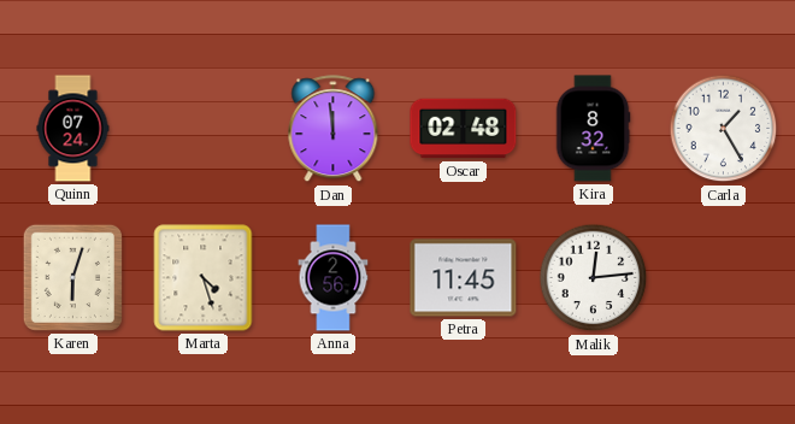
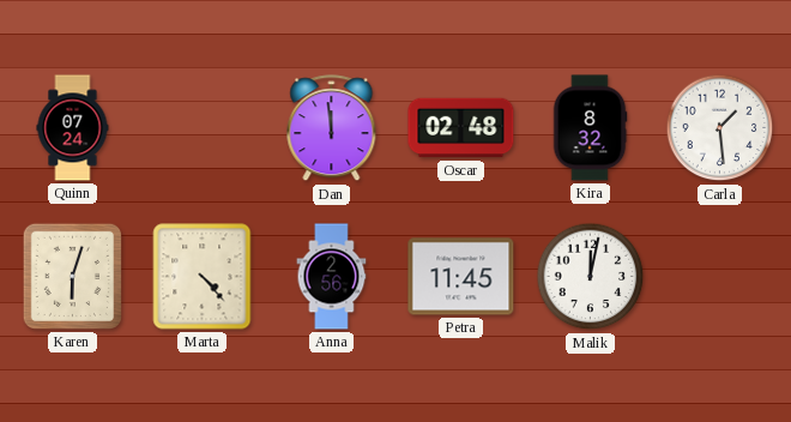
Carla: 1:25 -> 1:29
Marta: 4:27 -> 4:23
Malik: 12:14 -> 12:02
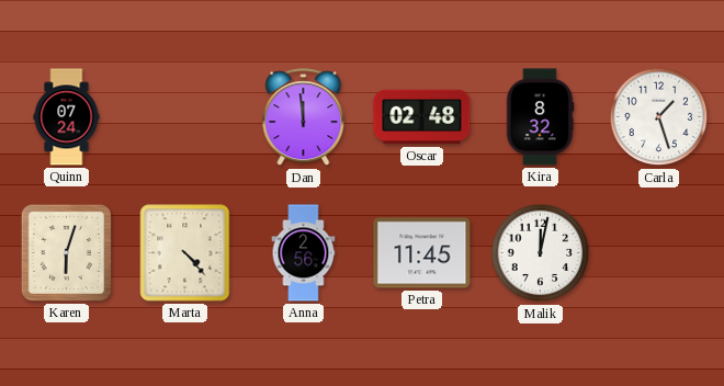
Carla: 1:29 -> 1:27
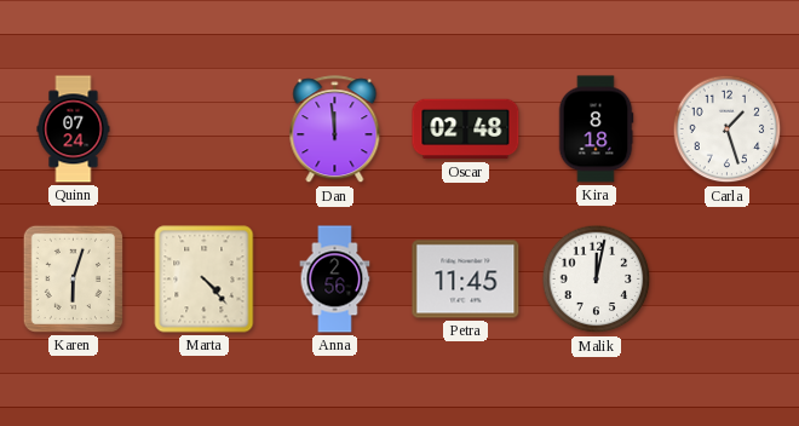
Kira: 8:32 -> 8:18
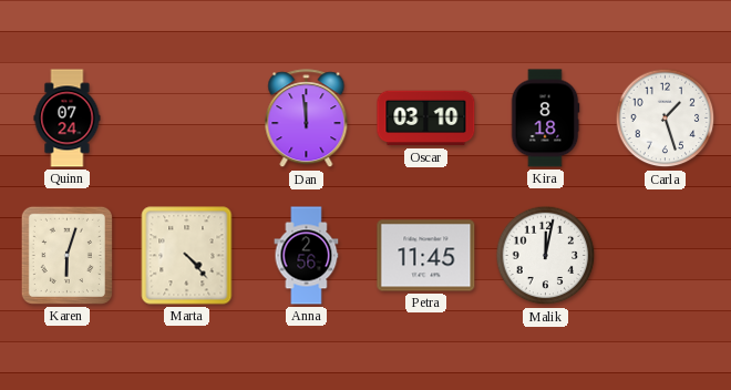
Oscar: 02:48 -> 03:10
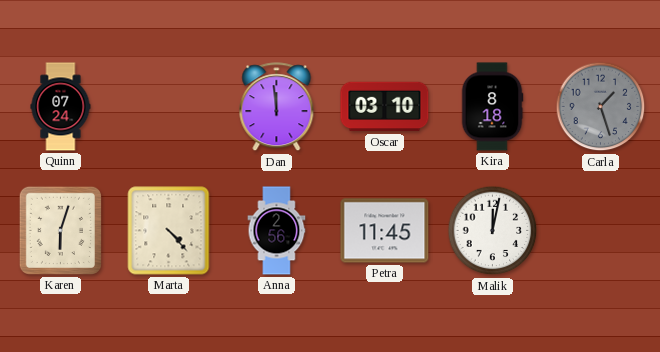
Carla dial: white -> grey
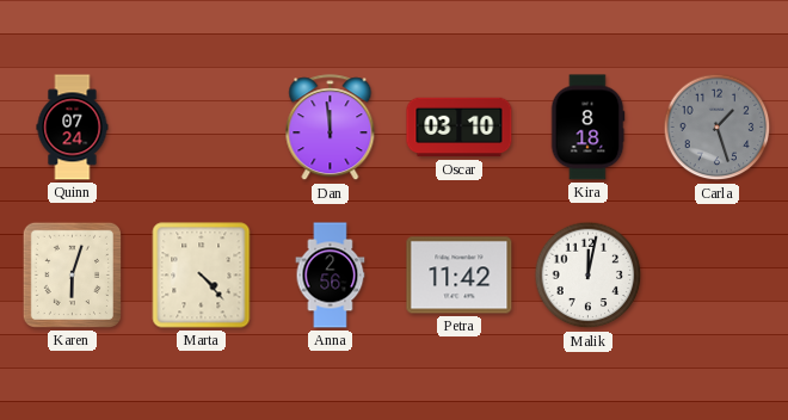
Petra: 11:45 -> 11:42
